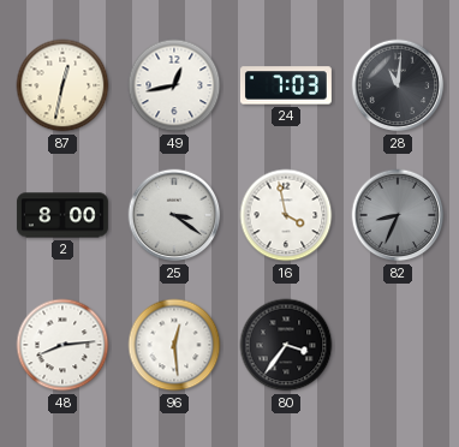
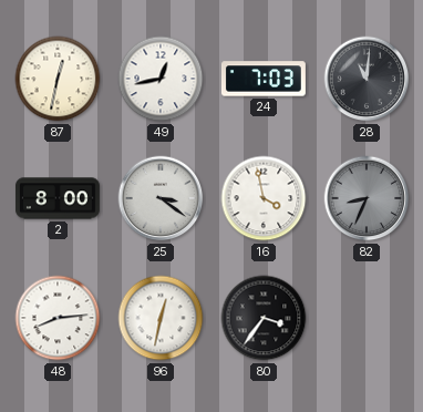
96: 12:29 -> 12:32
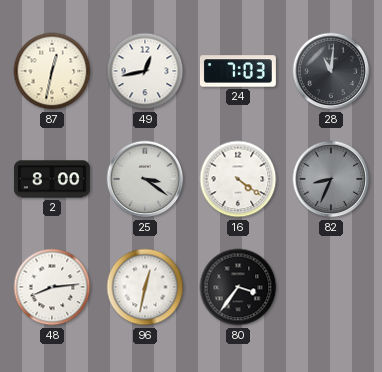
16: 3:58 -> 4:21
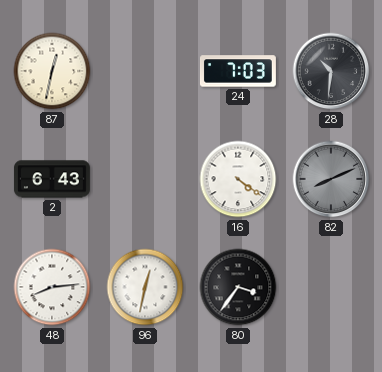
49: 12:43 -> none
28: 11:01 -> 10:31
2: 8:00 -> 6:43
25: 3:21 -> none
82: 8:34 -> 8:11
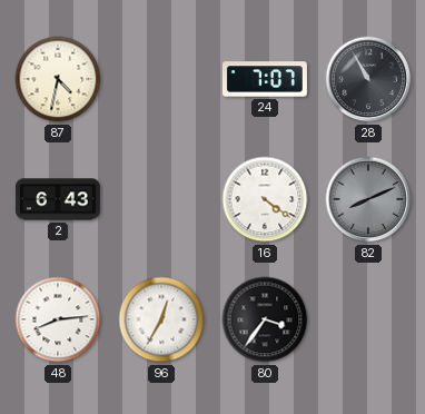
87: 12:32 -> 4:32
24: 7:03 -> 7:07
28: 10:31 -> 10:55
96: 12:32 -> 12:35
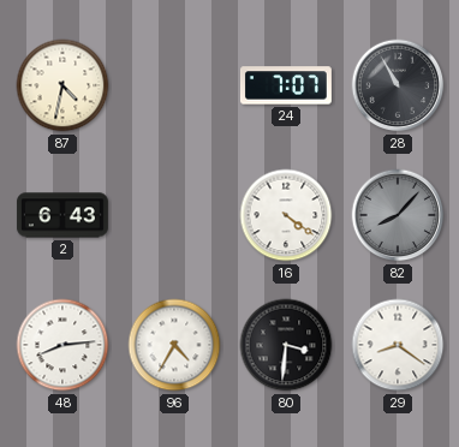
82: 8:11 -> 8:07
96: 12:35 -> 4:35
80: 3:36 -> 3:31
29: none -> 8:21
